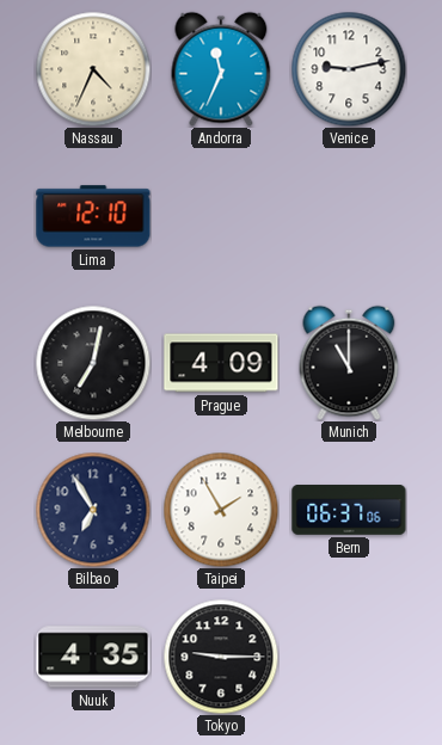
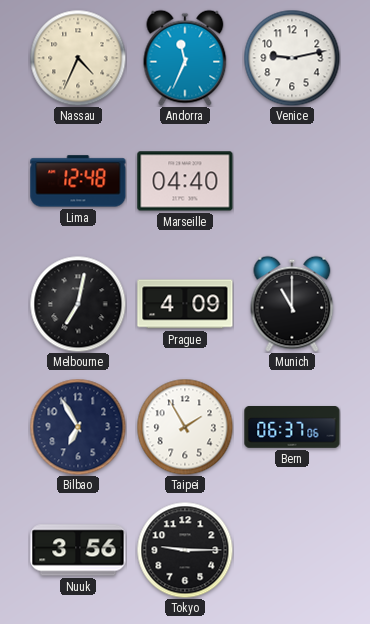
Lima: 12:10 -> 12:48
Marseille: none -> 04:40
Nuuk: 4:35 -> 3:56
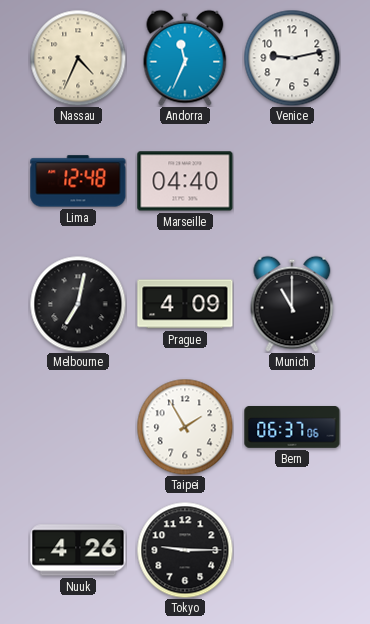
Bilbao: 6:55 -> none
Nuuk: 3:56 -> 4:26
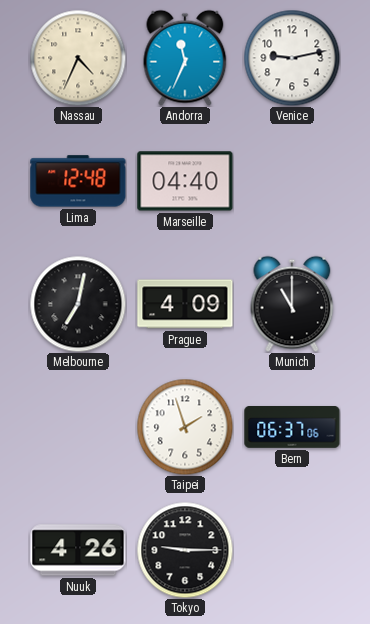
Taipei: 1:55 -> 1:57
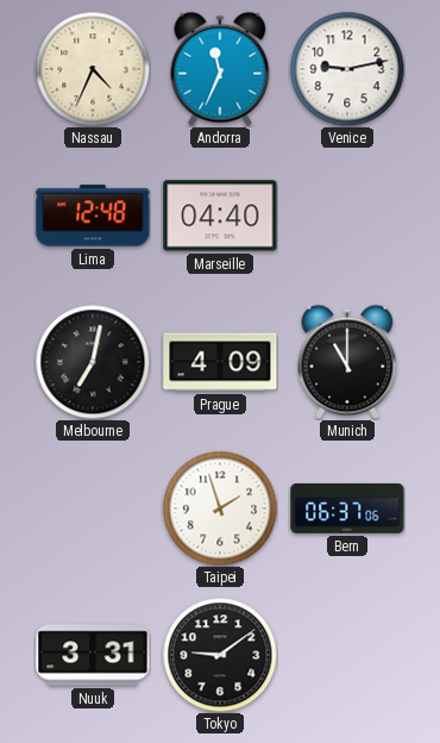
Nuuk: 4:26 -> 3:31
Tokyo: 9:15 -> 9:09
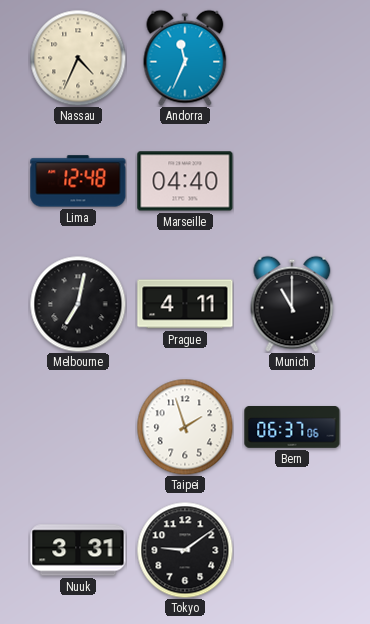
Venice: 9:13 -> none
Prague: 4:09 -> 4:11
